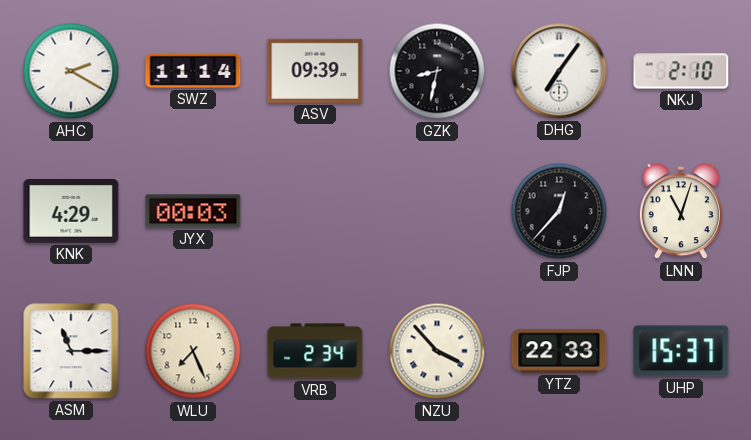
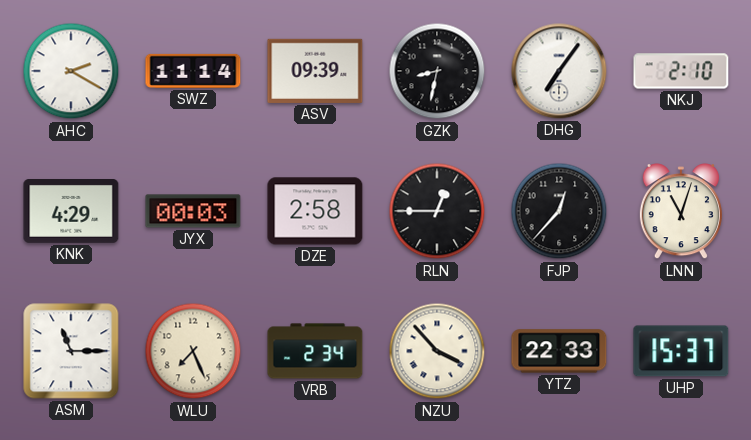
DZE: none -> 2:58
RLN: none -> 12:45
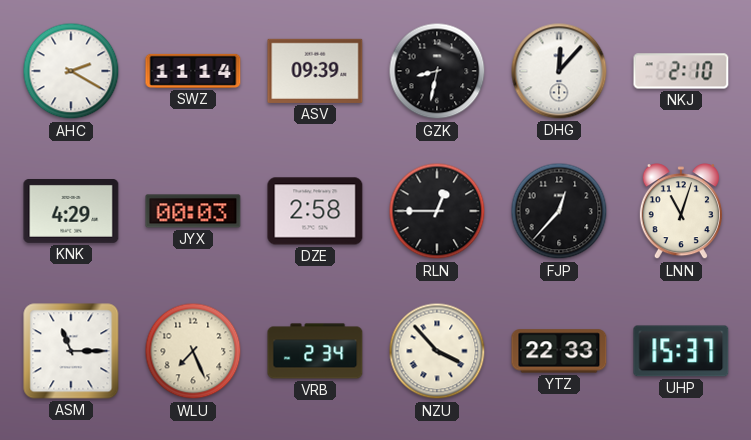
DHG: 7:06 -> 12:07
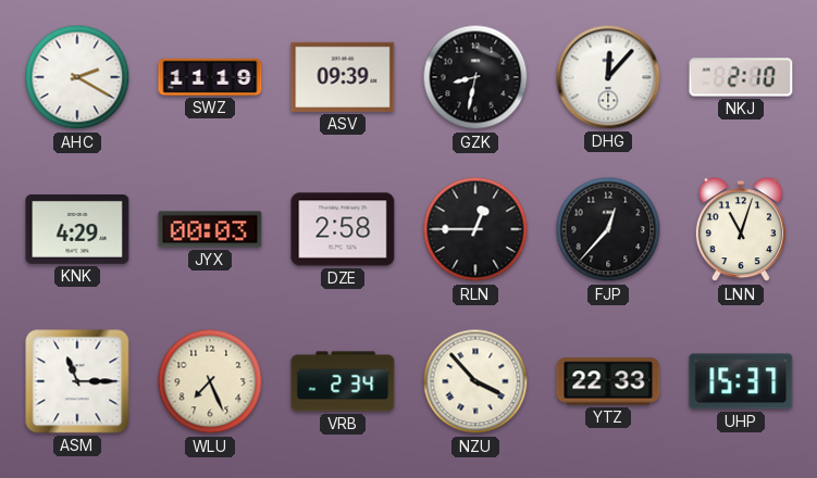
SWZ: 11:14 -> 11:19
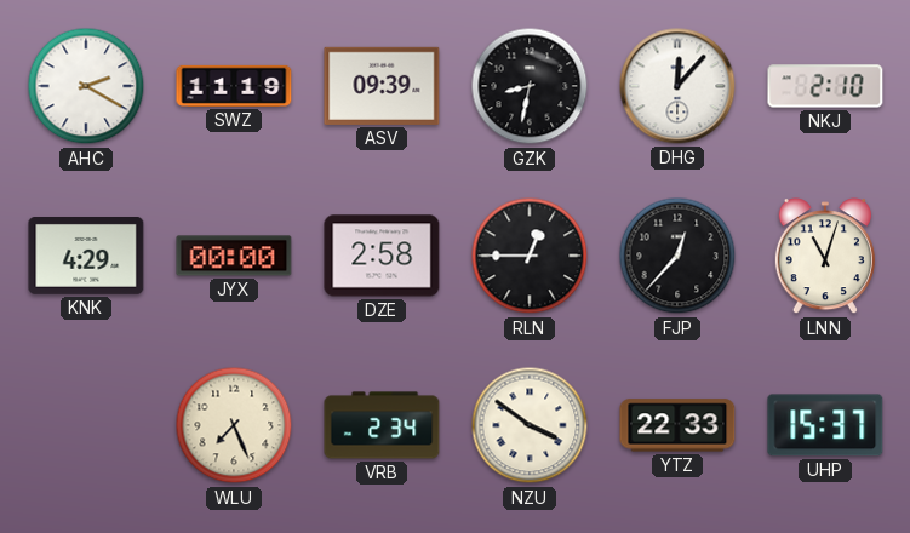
JYX: 00:03 -> 00:00
ASM: 11:15 -> none
NZU: 3:53 -> 3:51
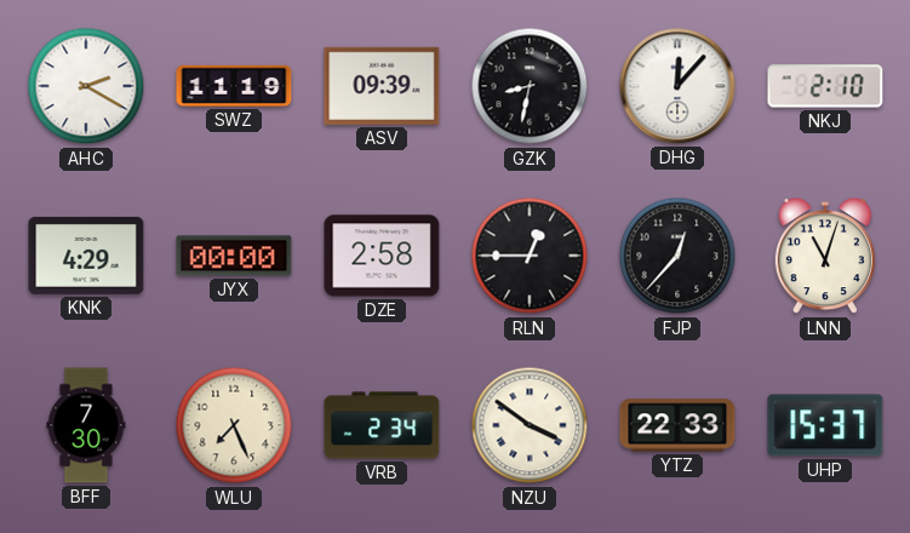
BFF: none -> 7:30
